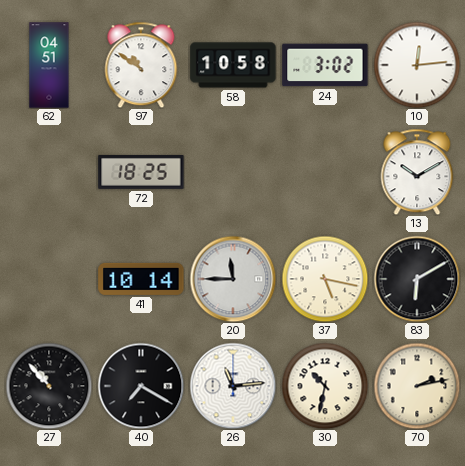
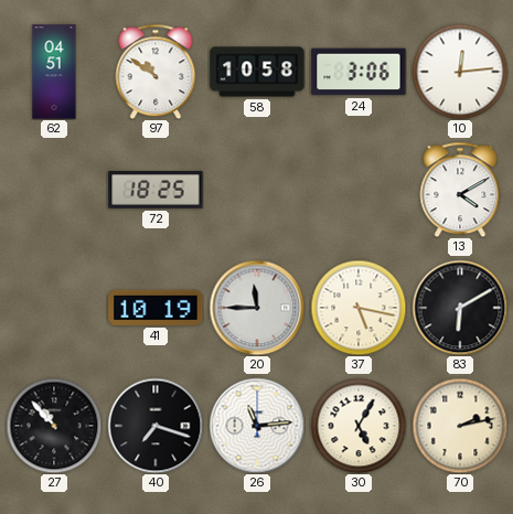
24: 3:02 -> 3:06
13: 10:10 -> 4:10
41: 10:14 -> 10:19
40: 7:20 -> 7:18
30: 10:32 -> 5:05
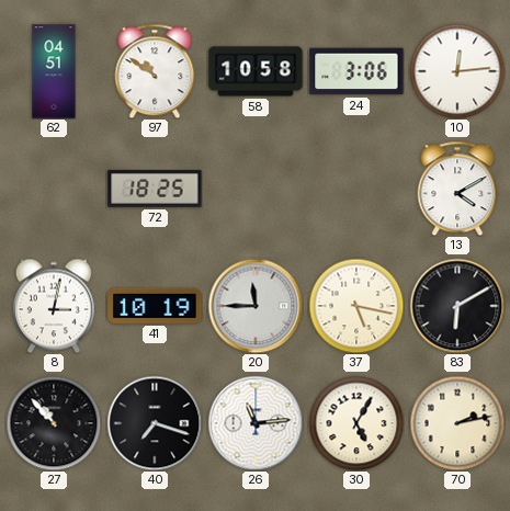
8: none -> 3:02
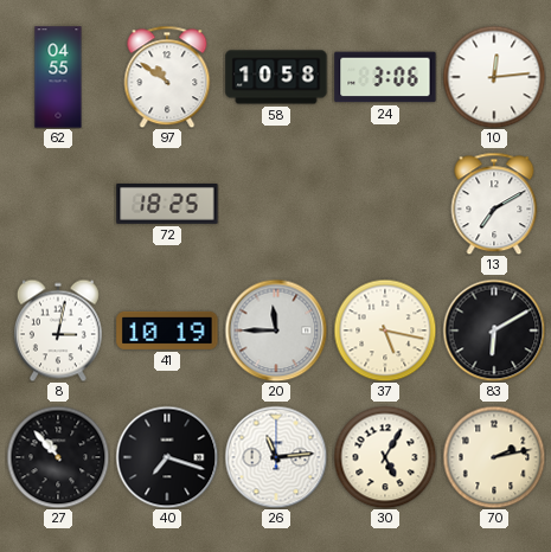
62: 04:51 -> 04:55
13: 4:10 -> 7:10
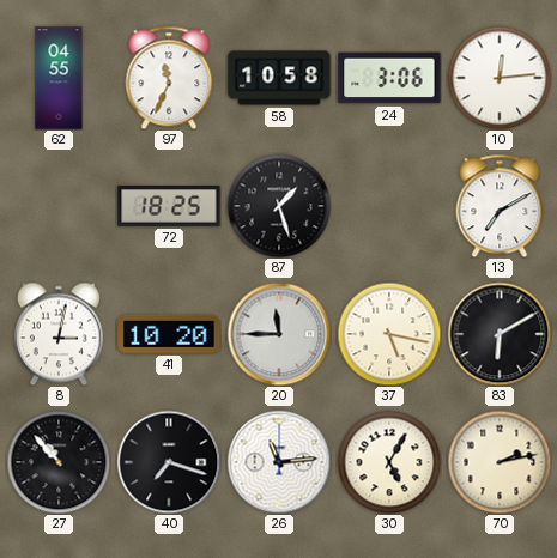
97: 10:51 -> 11:34
87: none -> 1:27
41: 10:19 -> 10:20
